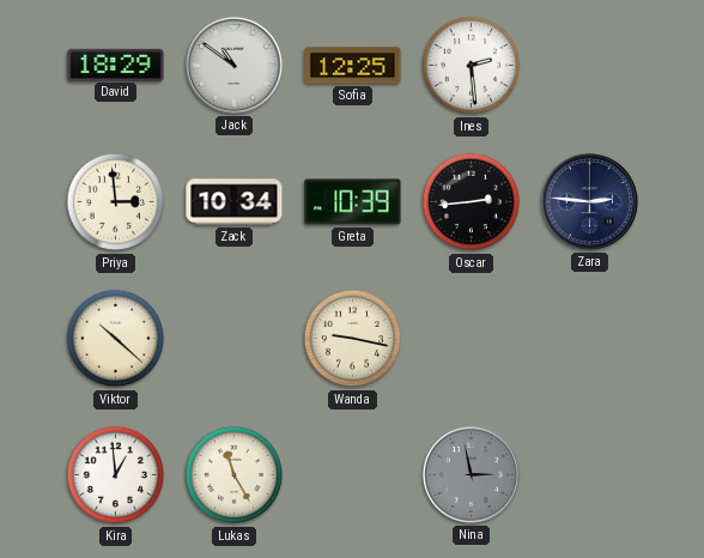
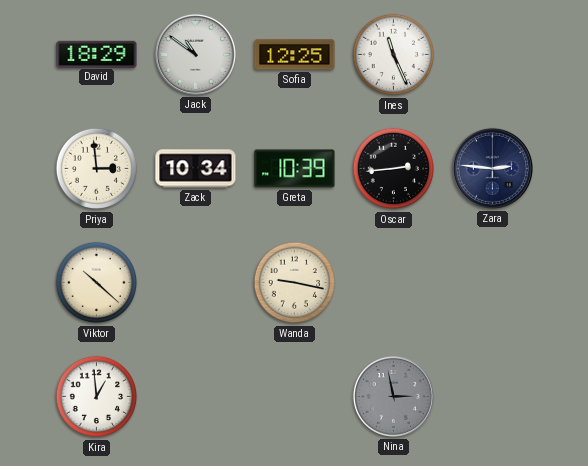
Ines: 2:29 -> 11:26
Lukas: 11:25 -> none
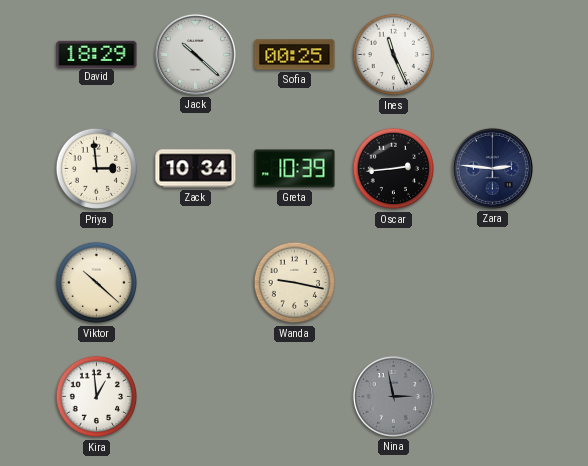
Jack: 10:51 -> 10:22
Sofia: 12:25 -> 00:25
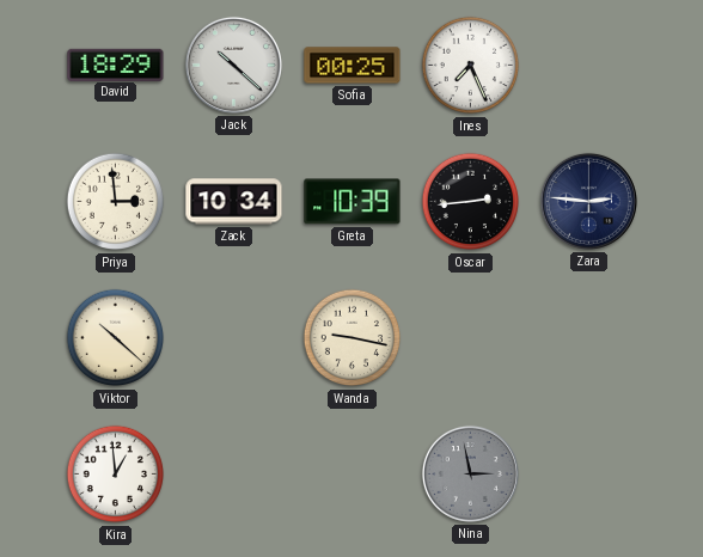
Ines: 11:26 -> 7:26
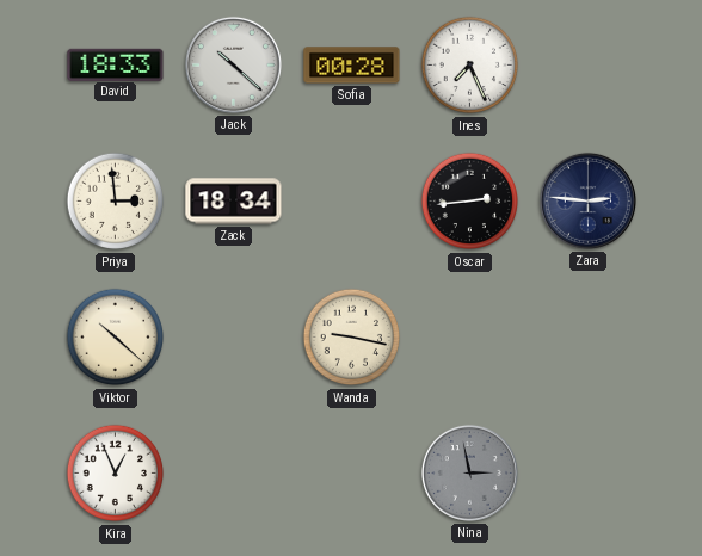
David: 18:29 -> 18:33
Sofia: 00:25 -> 00:28
Zack: 10:34 -> 18:34
Greta: 10:39 -> none
Kira: 12:59 -> 12:56
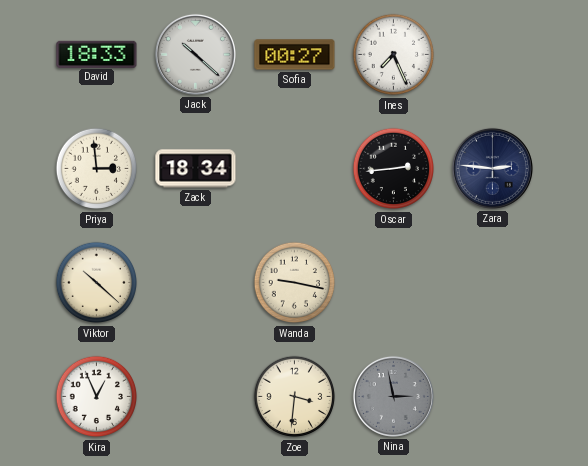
Sofia: 00:28 -> 00:27
Zoe: none -> 3:31
